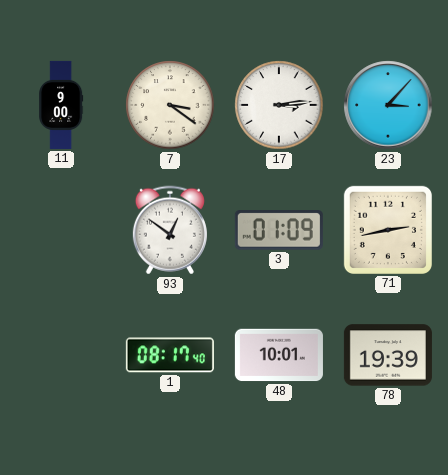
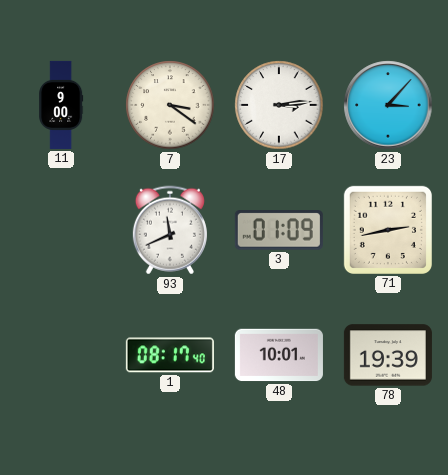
93: 12:51 -> 11:41
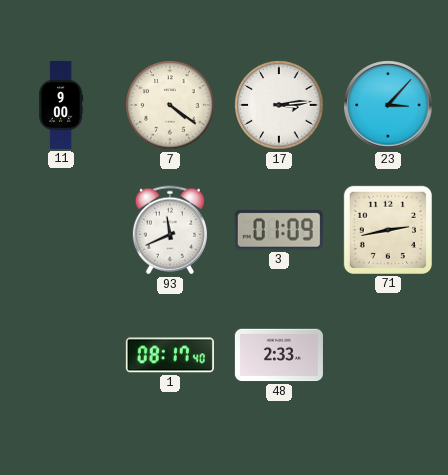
7: 3:21 -> 4:21
48: 10:01 -> 2:33
78: 19:39 -> none
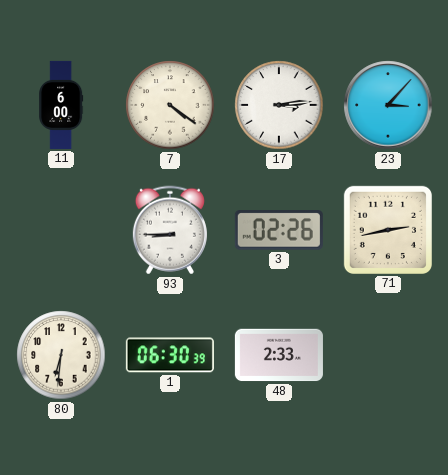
11: 9:00 -> 6:00
93: 11:41 -> 8:45
3: 01:09 -> 02:26
80: none -> 6:31
1: 08:17 -> 06:30
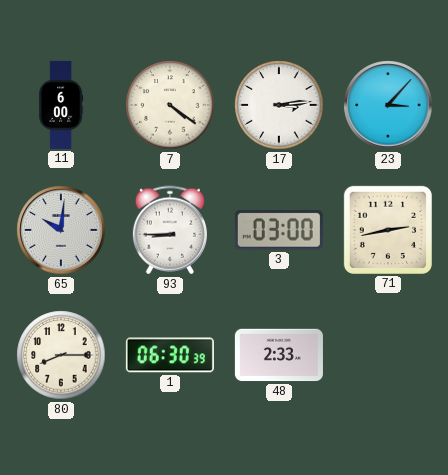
65: none -> 10:01
3: 02:26 -> 03:00
80: 6:31 -> 8:15
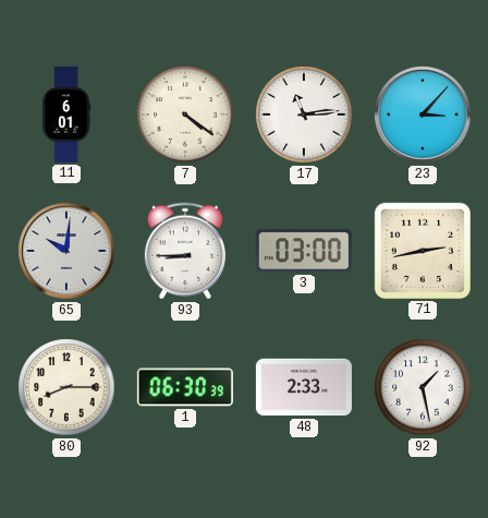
11: 6:00 -> 6:01
17: 3:14 -> 11:14
92: none -> 1:28
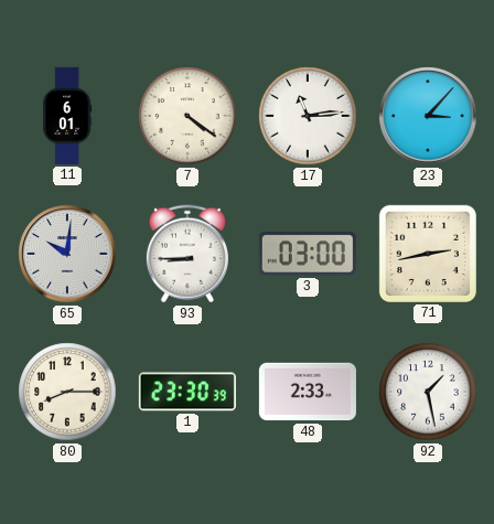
1: 06:30 -> 23:30
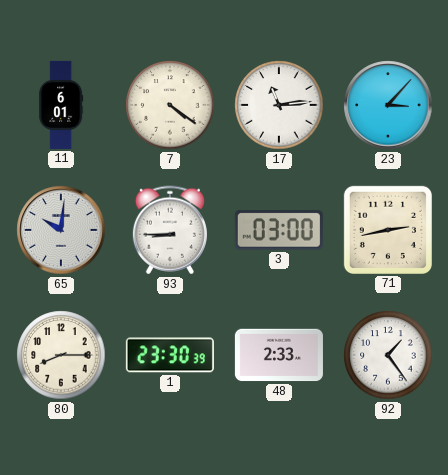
92: 1:28 -> 1:24
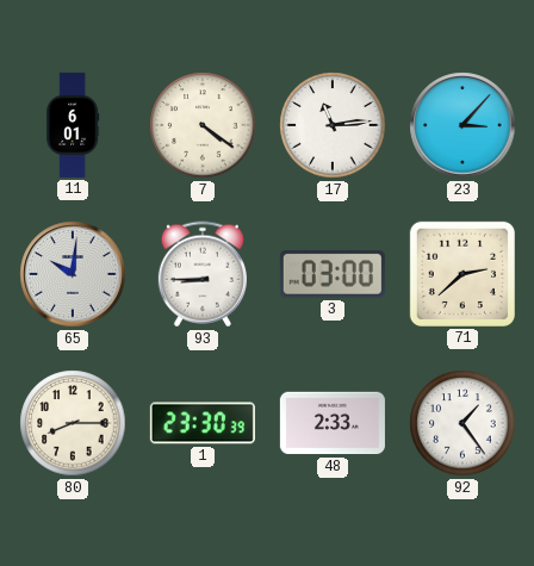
71: 2:43 -> 2:38
